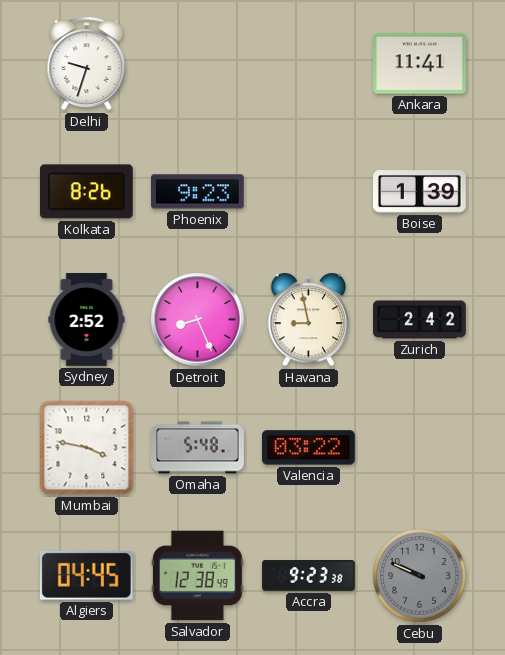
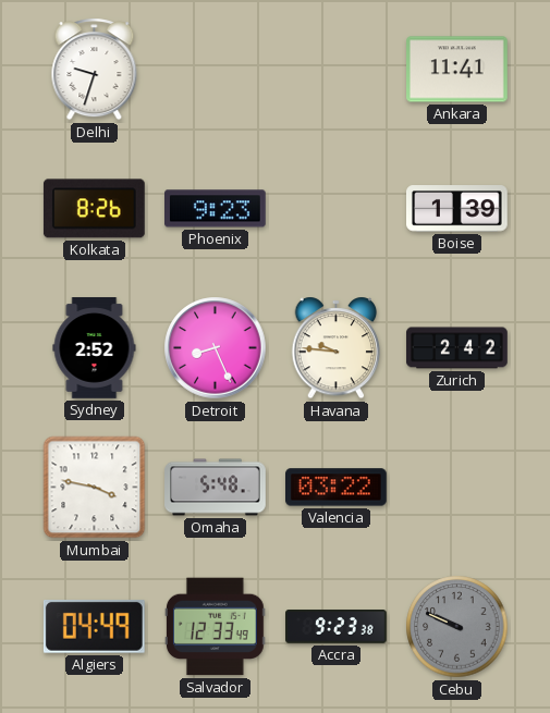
Havana: 8:58 -> 9:46
Algiers: 04:45 -> 04:49
Salvador: 12:38 -> 12:33
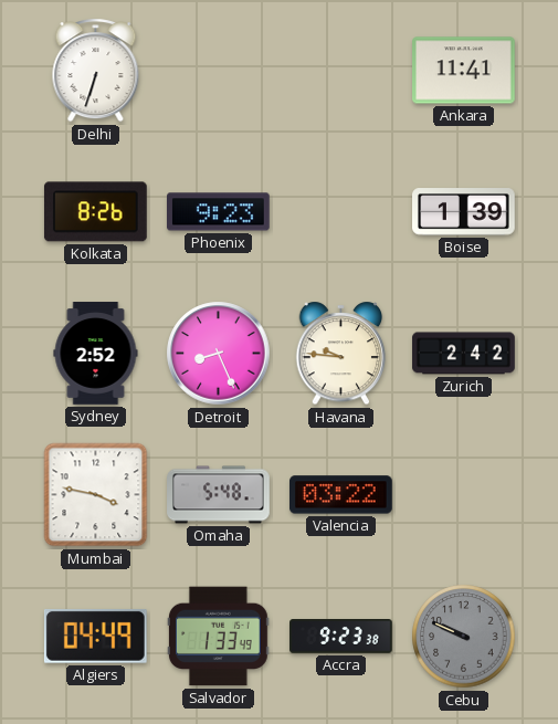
Delhi: 9:33 -> 6:33
Salvador: 12:33 -> 1:33
